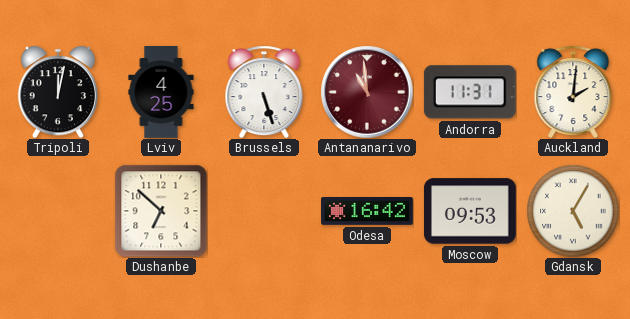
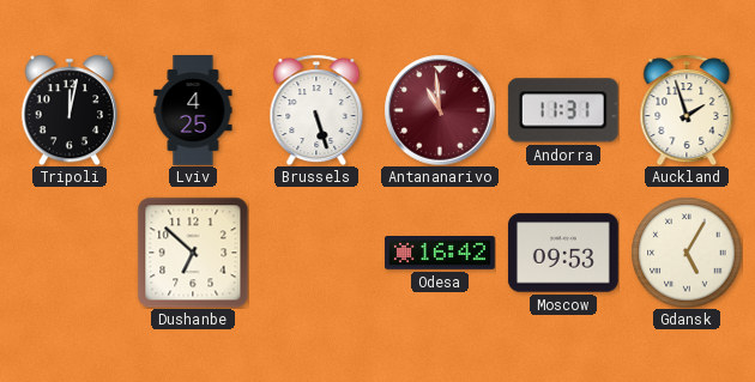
Auckland: 2:01 -> 1:57
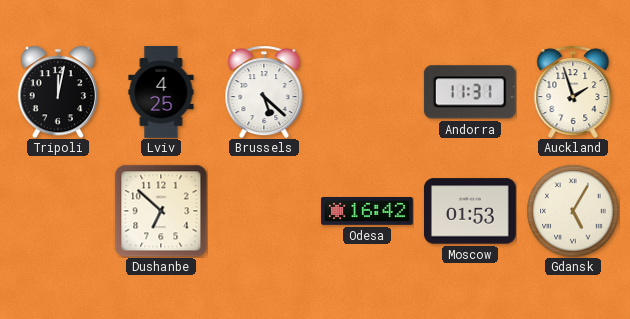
Brussels: 5:27 -> 5:22
Antananarivo: 10:59 -> none
Moscow: 09:53 -> 01:53
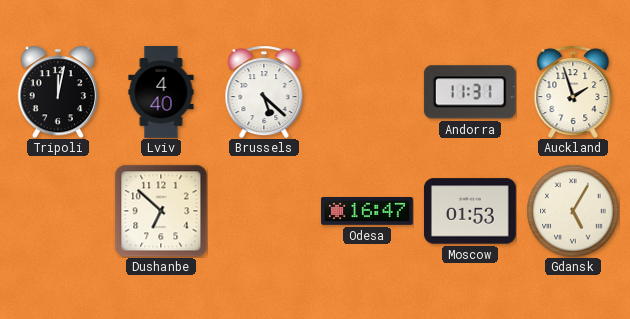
Lviv: 4:25 -> 4:40
Odesa: 16:42 -> 16:47
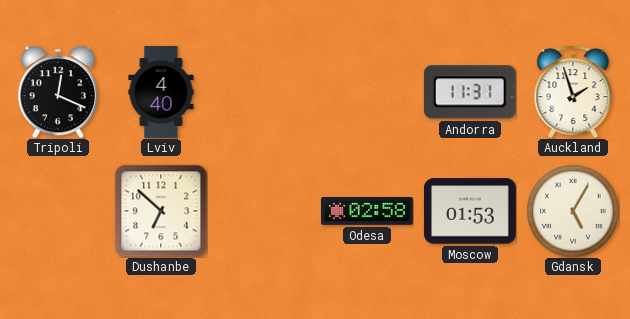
Tripoli: 12:02 -> 12:19
Brussels: 5:22 -> none
Odesa: 16:47 -> 02:58
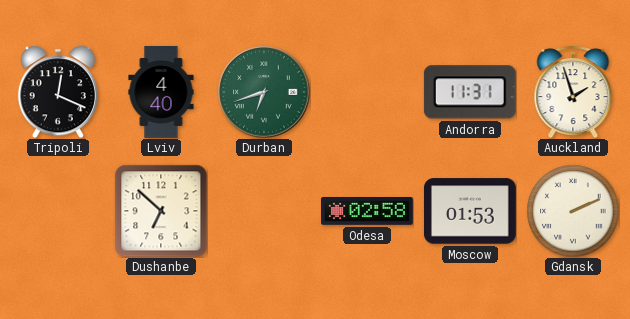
Durban: none -> 6:42
Gdansk: 5:05 -> 2:11
